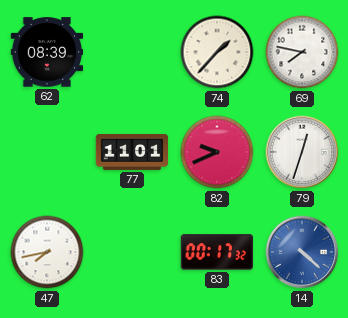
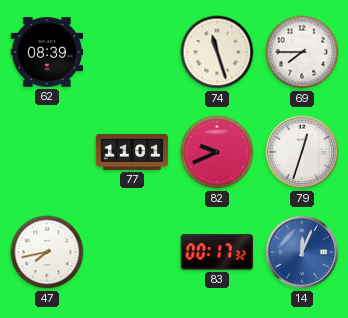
74: 1:37 -> 11:27
69: 7:47 -> 7:45
14: 4:22 -> 12:04
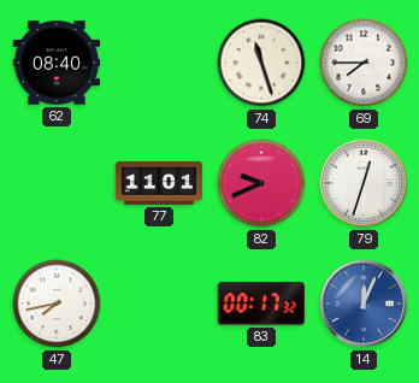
62: 08:39 -> 08:40
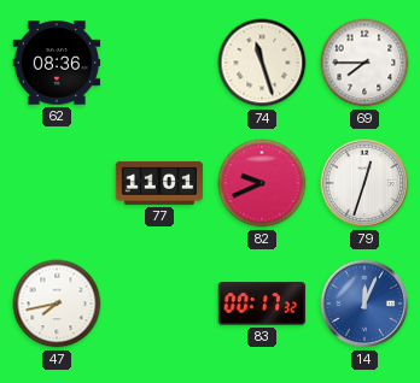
62: 08:40 -> 08:36
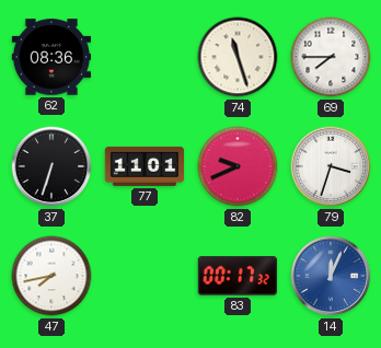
37: none -> 6:33
79: 12:33 -> 3:33
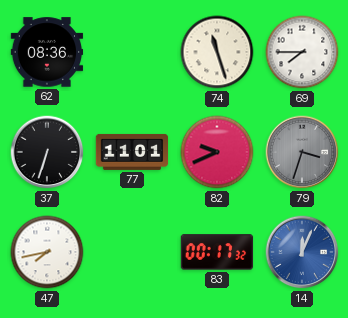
79 dial: white -> grey
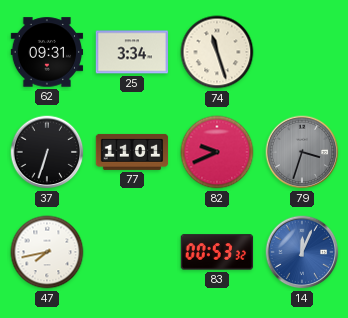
62: 08:36 -> 09:31
25: none -> 3:34
69: 7:45 -> none
83: 00:17 -> 00:53
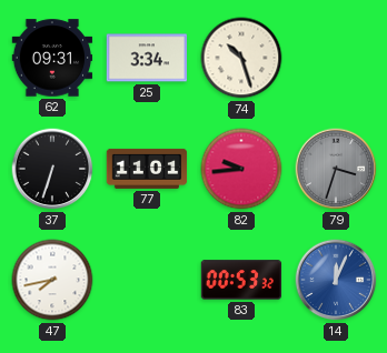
74: 11:27 -> 10:27
82: 9:41 -> 9:44
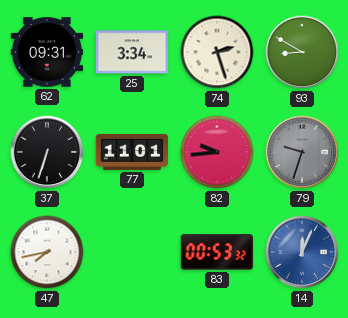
74: 10:27 -> 2:27
93: none -> 8:50
79: 3:33 -> 9:33
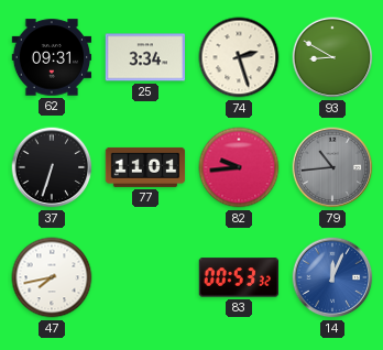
79: 9:33 -> 10:44
